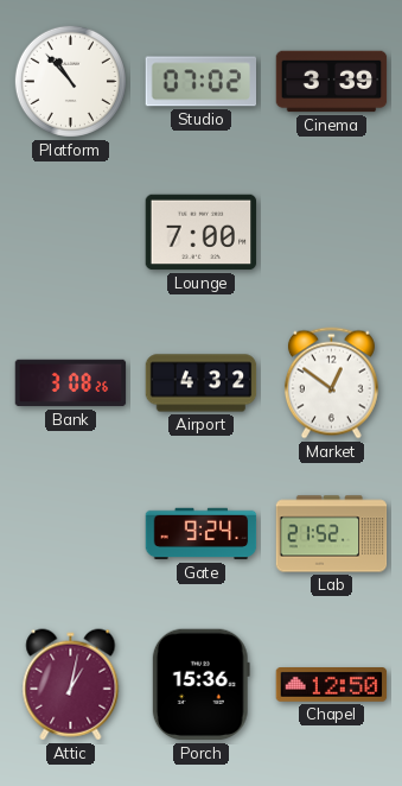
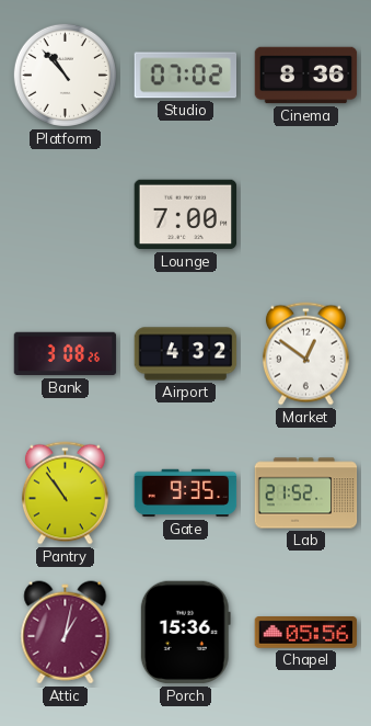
Cinema: 3:39 -> 8:36
Pantry: none -> 10:54
Gate: 9:24 -> 9:35
Chapel: 12:50 -> 05:56
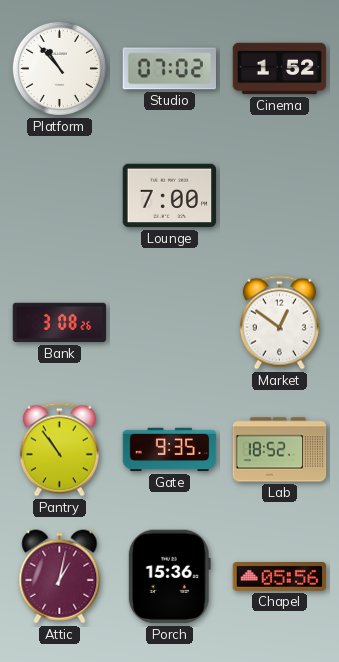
Cinema: 8:36 -> 1:52
Airport: 4:32 -> none
Lab: 21:52 -> 18:52
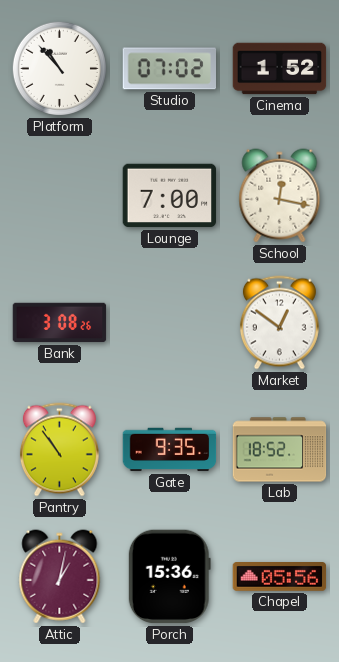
School: none -> 12:17
